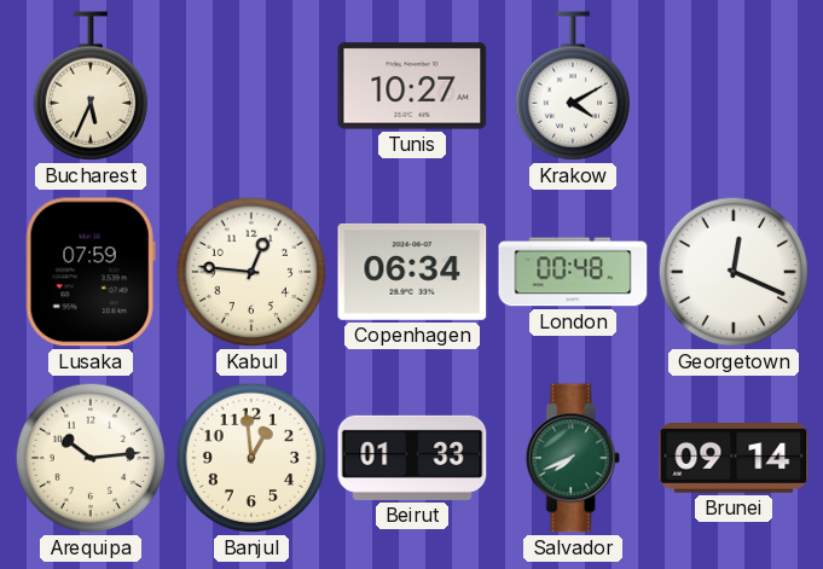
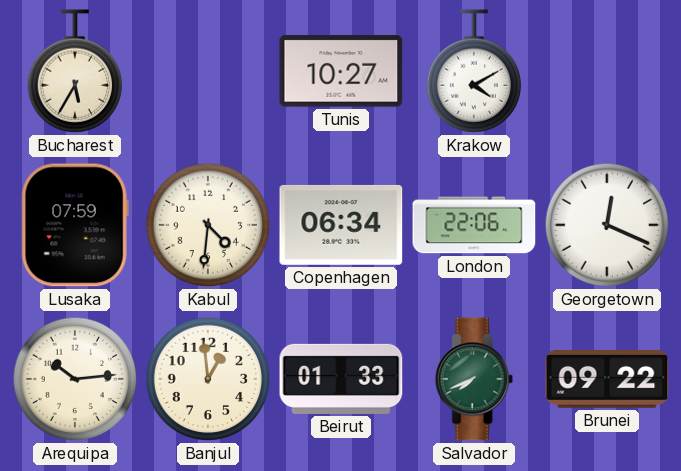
Bucharest: 5:34 -> 5:35
Kabul: 12:46 -> 4:31
London: 00:48 -> 22:06
Brunei: 09:14 -> 09:22
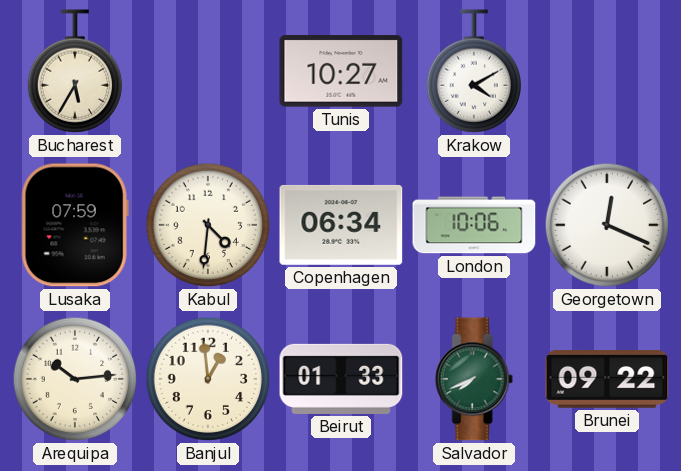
London: 22:06 -> 10:06
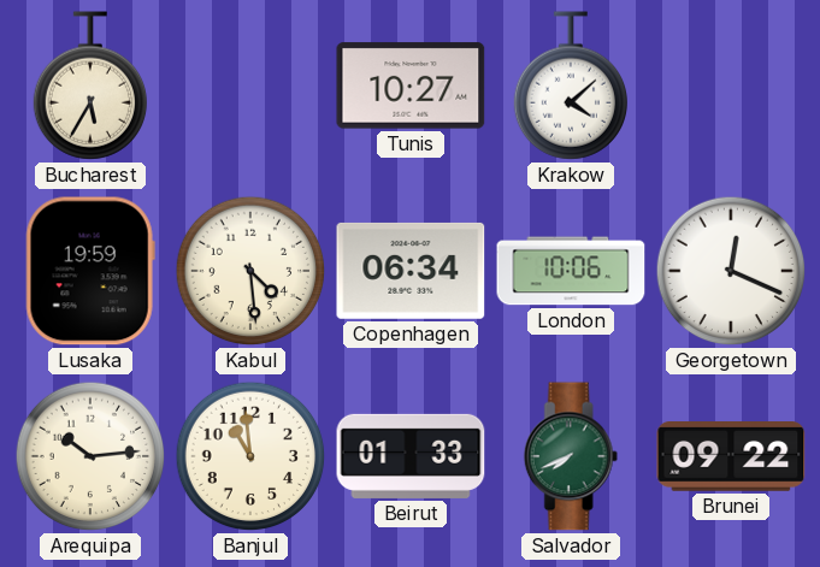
Krakow: 4:10 -> 4:08
Lusaka: 07:59 -> 19:59
Kabul: 4:31 -> 4:29
Banjul: 12:59 -> 10:59
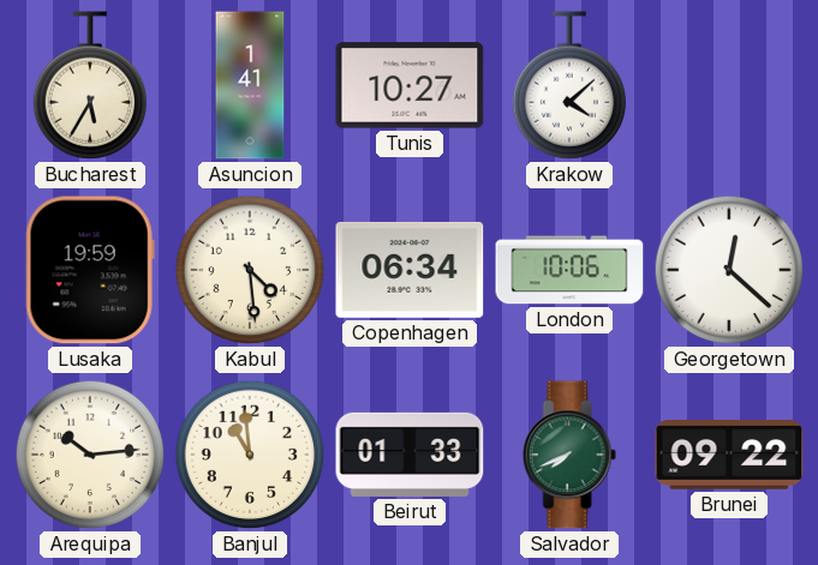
Asuncion: none -> 1:41
Georgetown: 12:19 -> 12:22
